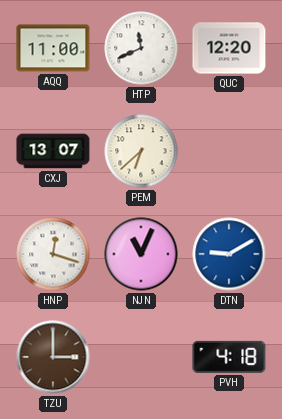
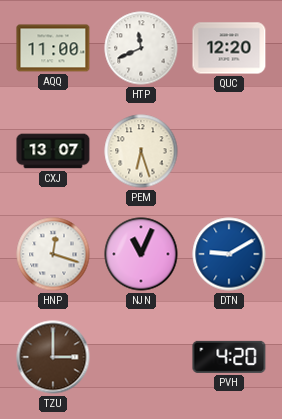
PEM: 6:38 -> 6:27
PVH: 4:18 -> 4:20
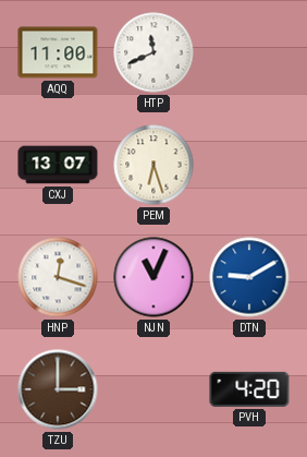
QUC: 12:20 -> none
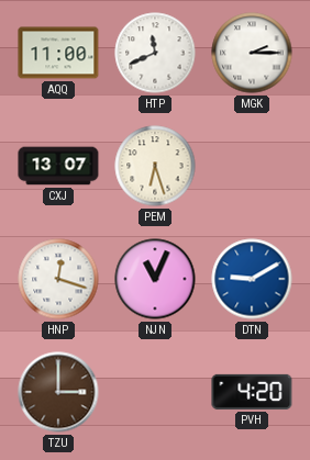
MGK: none -> 2:15
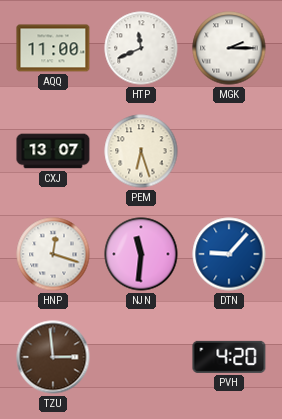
NJN: 11:04 -> 11:31
DTN: 9:10 -> 9:07
TZU: 3:00 -> 2:59
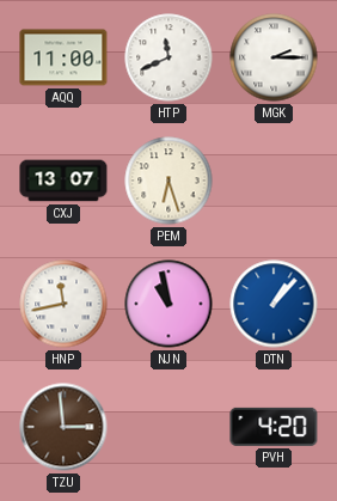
HNP: 12:18 -> 11:43
NJN: 11:31 -> 10:58
DTN: 9:07 -> 1:07
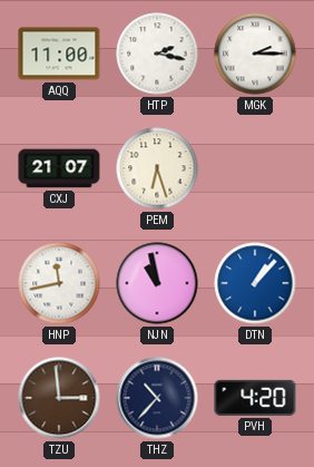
HTP: 11:41 -> 2:17
CXJ: 13:07 -> 21:07
THZ: none -> 10:37
